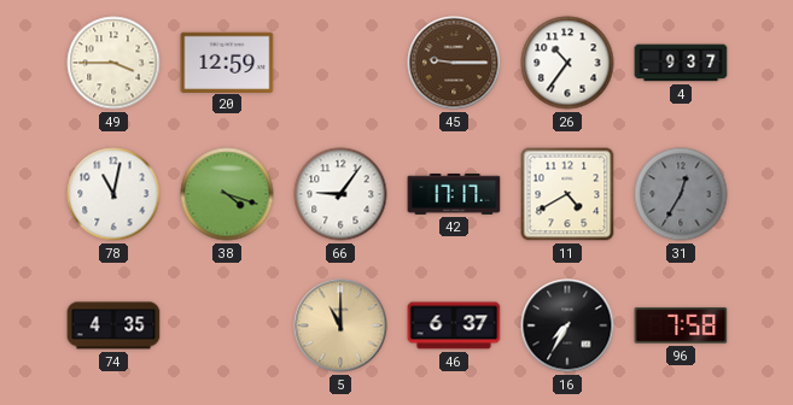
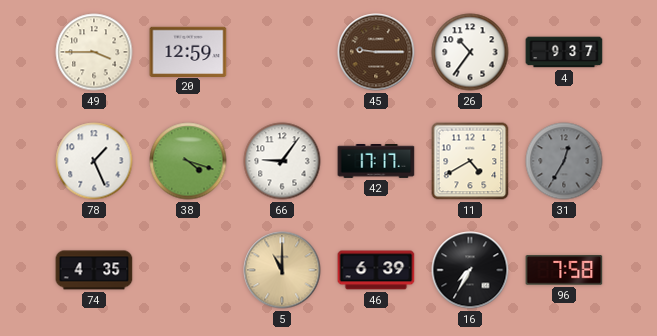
78: 11:02 -> 1:26
46: 6:37 -> 6:39
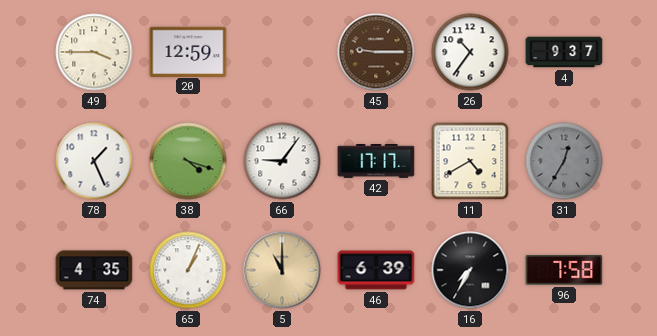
65: none -> 1:04
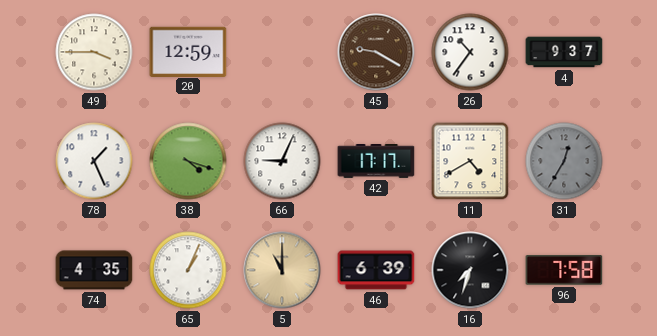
45: 9:15 -> 9:20
66: 9:06 -> 9:04
16: 7:35 -> 7:33
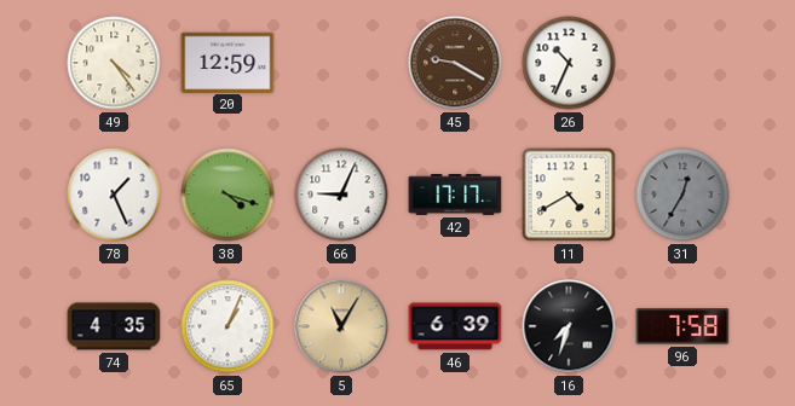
49: 3:45 -> 4:24
26: 10:36 -> 10:34
4: 9:37 -> none
5: 11:00 -> 11:05
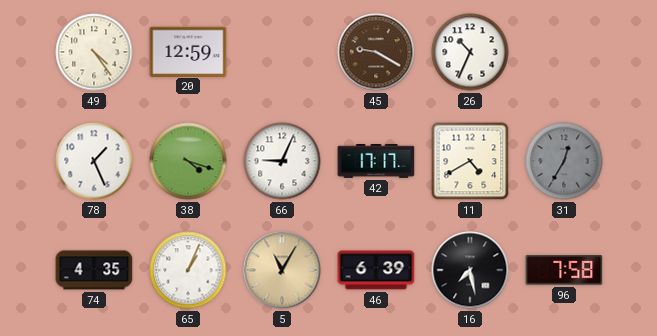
16: 7:33 -> 7:28
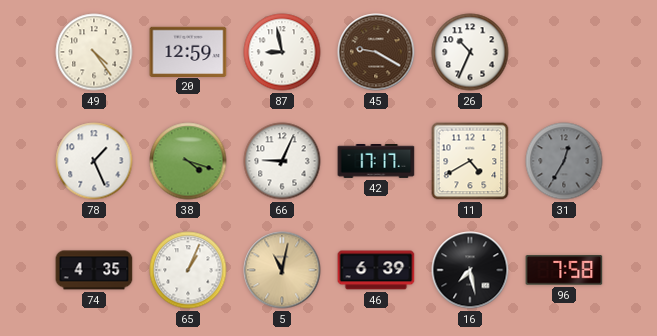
87: none -> 8:58
5: 11:05 -> 11:02
